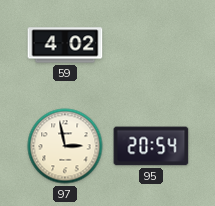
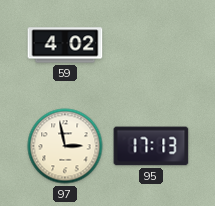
95: 20:54 -> 17:13
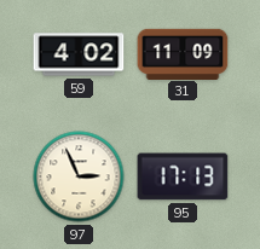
31: none -> 11:09
97: 2:58 -> 2:56
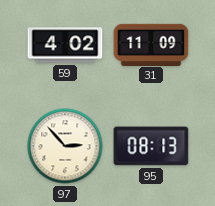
97: 2:56 -> 2:53
95: 17:13 -> 08:13
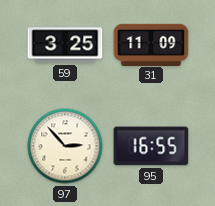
59: 4:02 -> 3:25
95: 08:13 -> 16:55
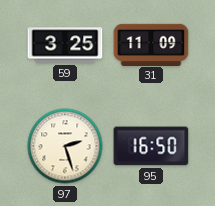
97: 2:53 -> 2:27
95: 16:55 -> 16:50
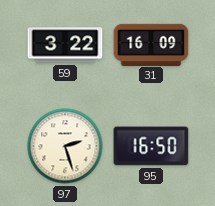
59: 3:25 -> 3:22
31: 11:09 -> 16:09
